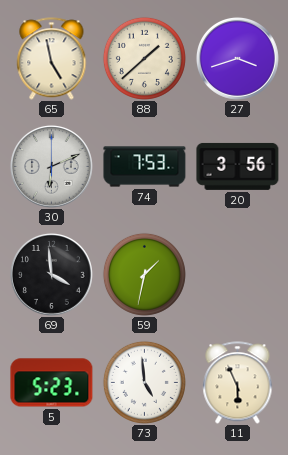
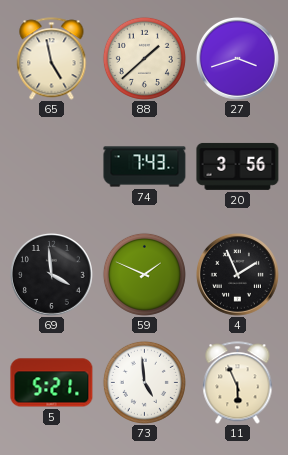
30: 6:11 -> none
74: 7:53 -> 7:43
59: 1:32 -> 1:49
4: none -> 1:56
5: 5:23 -> 5:21
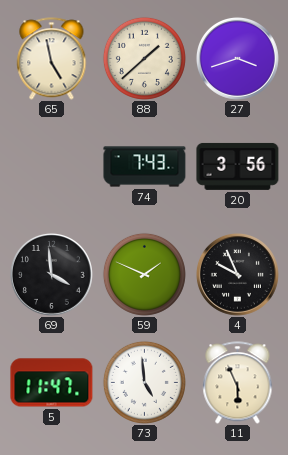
4: 1:56 -> 9:56
5: 5:21 -> 11:47
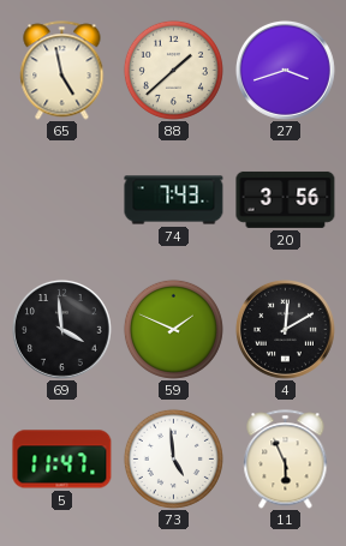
4: 9:56 -> 12:10
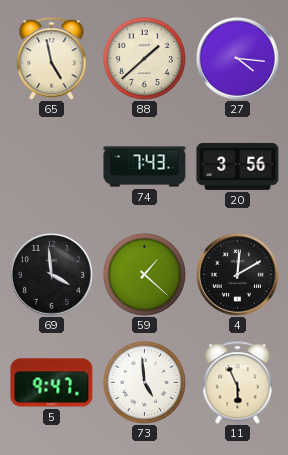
27: 3:42 -> 4:16
59: 1:49 -> 1:22
5: 11:47 -> 9:47
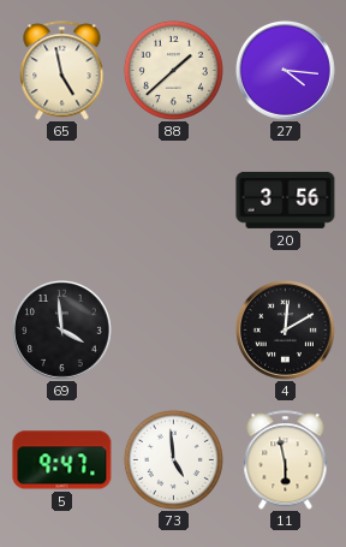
74: 7:43 -> none
59: 1:22 -> none
11: 5:56 -> 5:58
